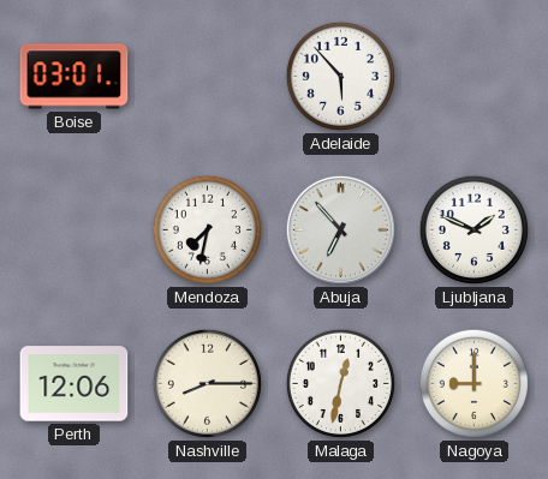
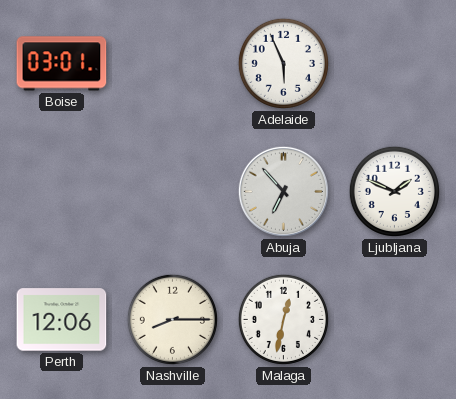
Adelaide: 5:53 -> 5:56
Mendoza: 7:32 -> none
Nagoya: 9:00 -> none
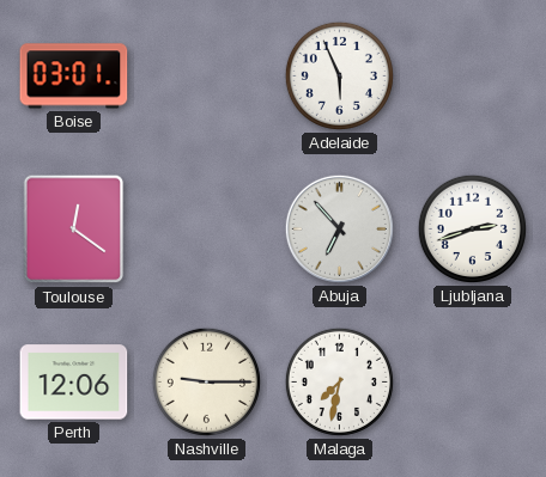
Toulouse: none -> 12:21
Ljubljana: 1:49 -> 2:42
Nashville: 8:15 -> 9:15
Malaga: 12:32 -> 7:32
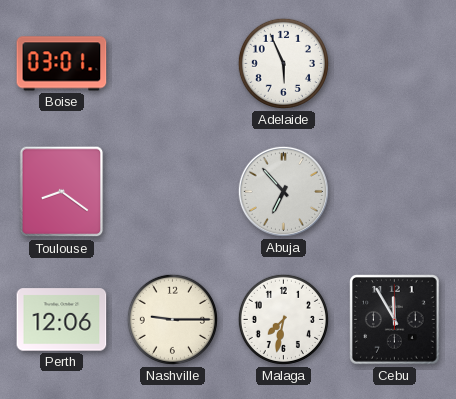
Toulouse: 12:21 -> 8:21
Ljubljana: 2:42 -> none
Cebu: none -> 11:55
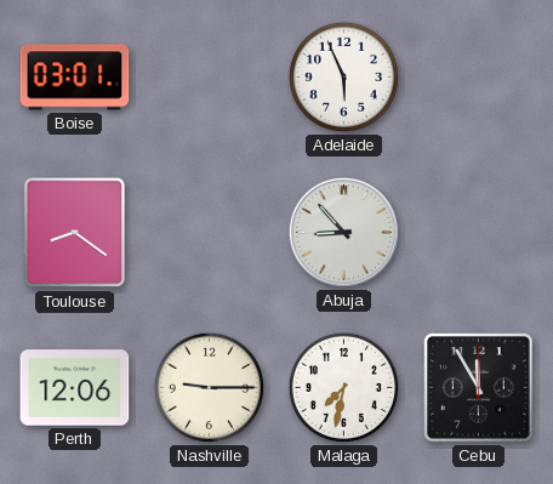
Abuja: 6:53 -> 8:53
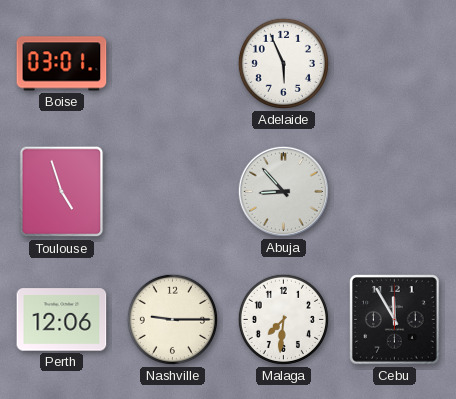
Toulouse: 8:21 -> 4:57
Malaga: 7:32 -> 7:31
